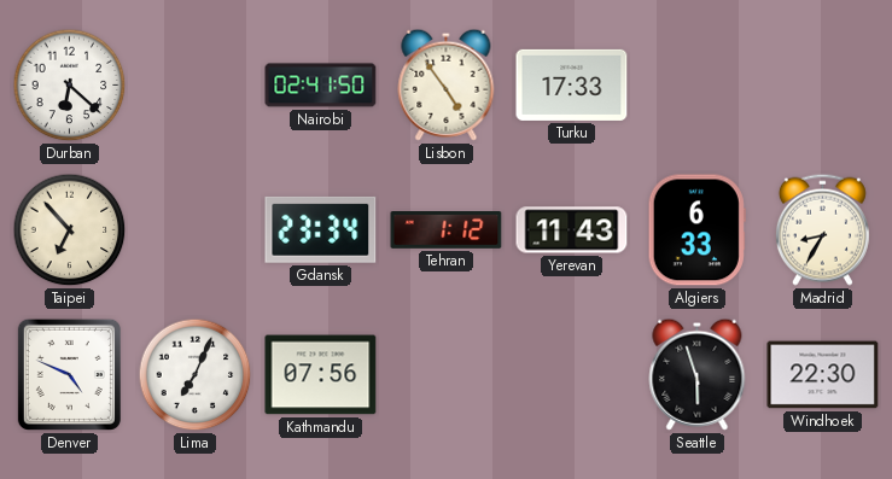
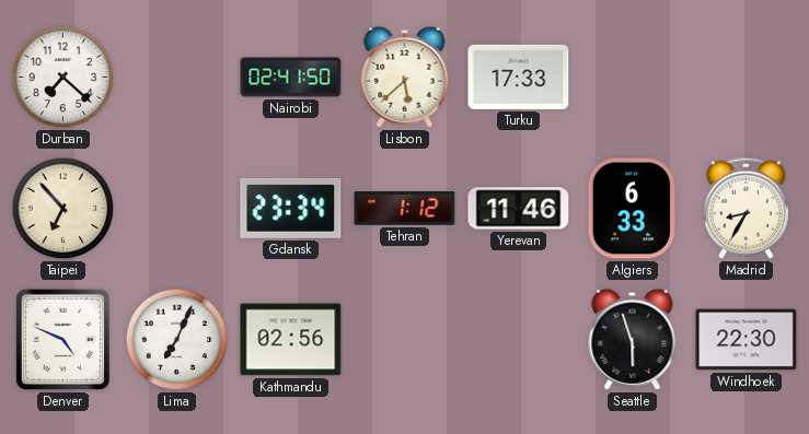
Durban: 6:22 -> 7:22
Lisbon: 4:54 -> 5:38
Yerevan: 11:43 -> 11:46
Kathmandu: 07:56 -> 02:56
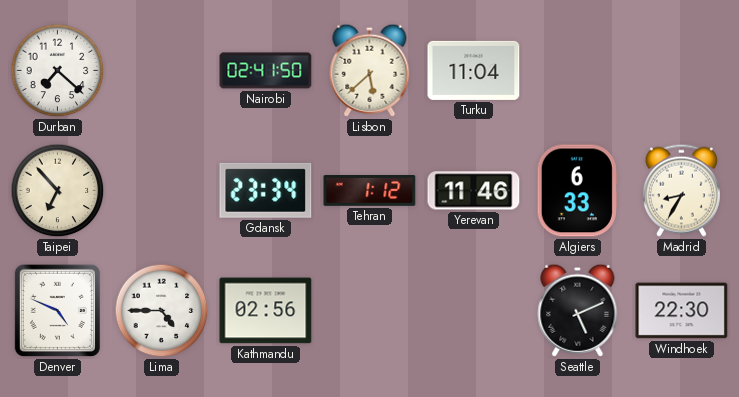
Turku: 17:33 -> 11:04
Lima: 7:04 -> 4:45
Seattle: 5:57 -> 5:11
